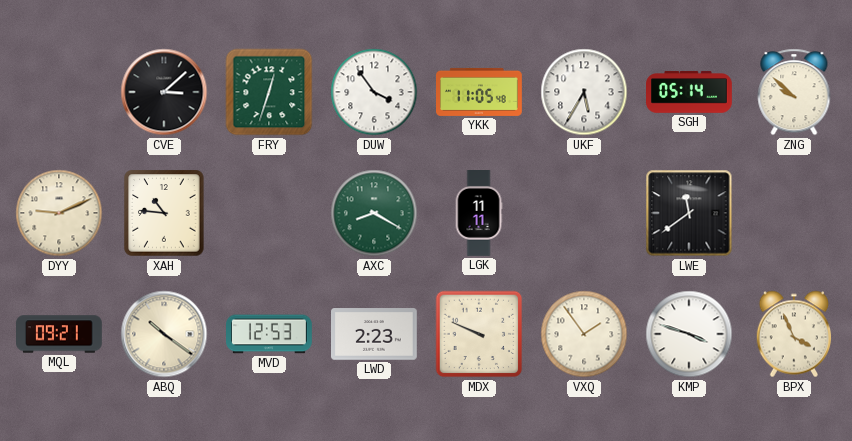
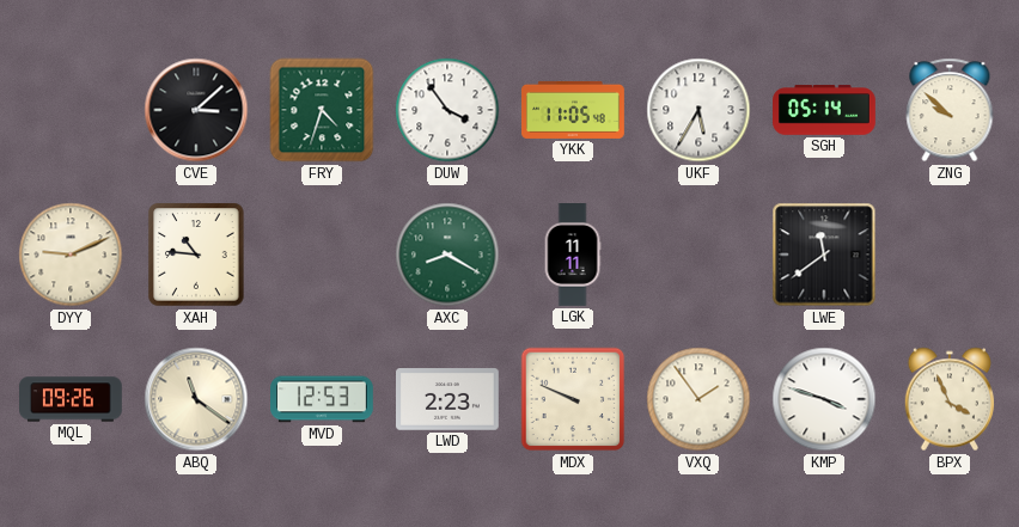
FRY: 12:33 -> 4:33
MQL: 09:21 -> 09:26
ABQ: 10:21 -> 11:21
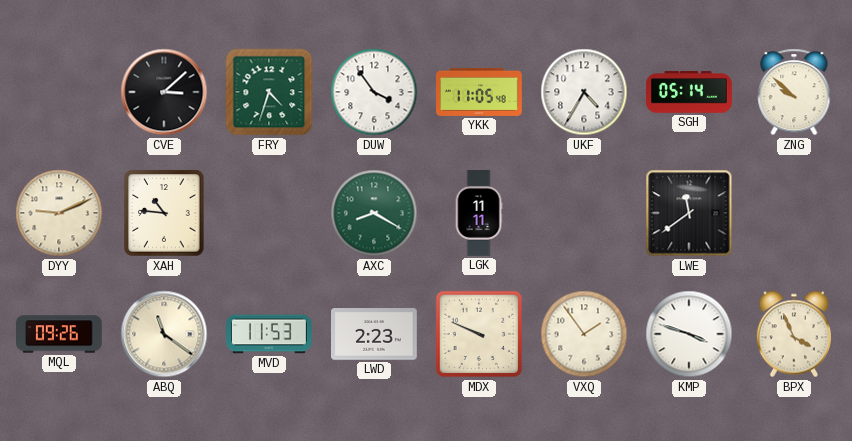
UKF: 5:35 -> 4:35
MVD: 12:53 -> 11:53
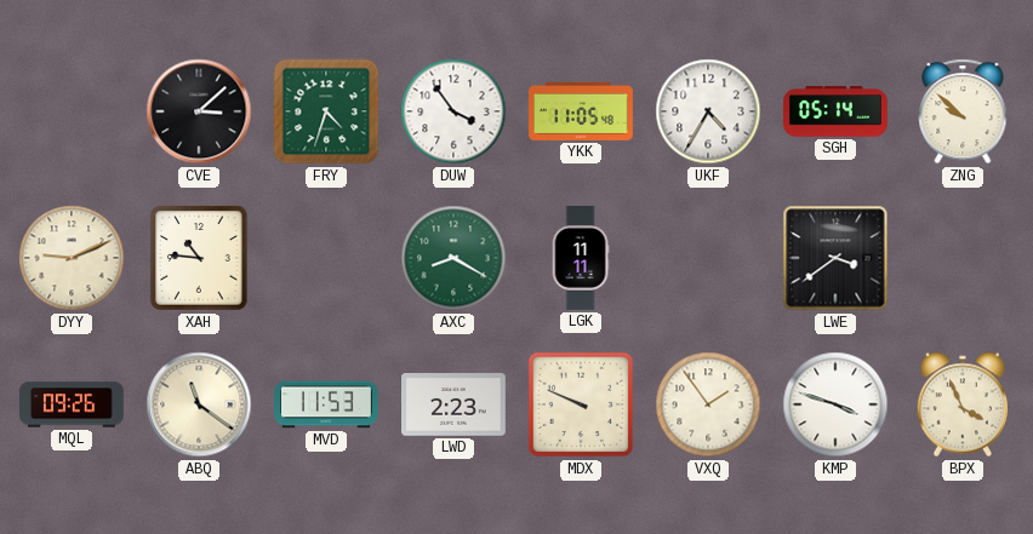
LWE: 11:39 -> 3:39
